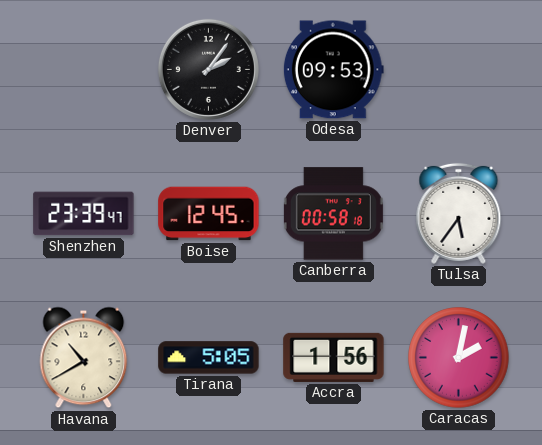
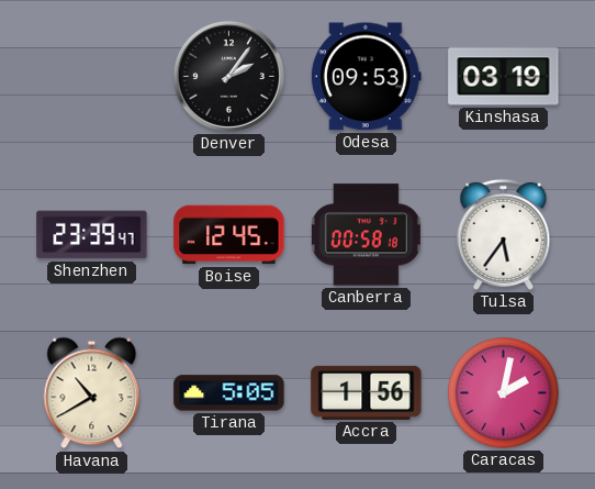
Kinshasa: none -> 03:19
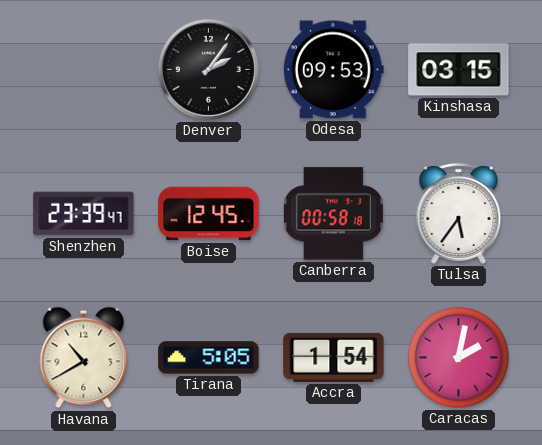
Kinshasa: 03:19 -> 03:15
Accra: 1:56 -> 1:54
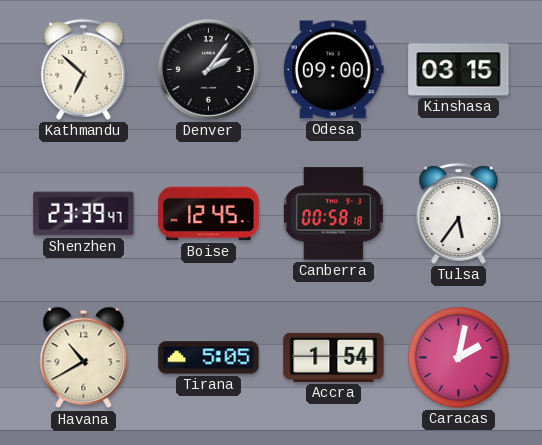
Kathmandu: none -> 6:52
Odesa: 09:53 -> 09:00
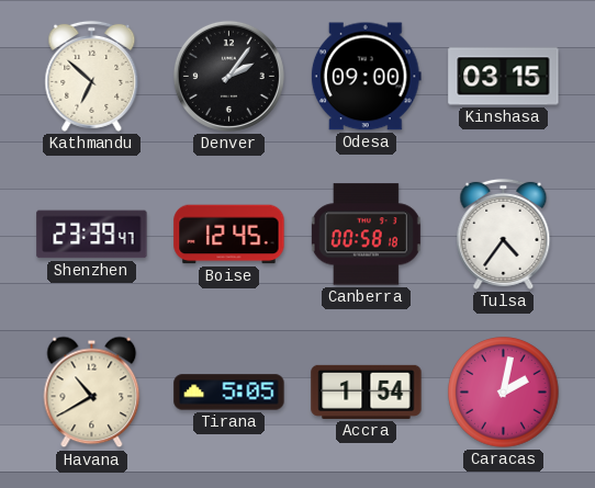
Tulsa: 5:36 -> 4:36
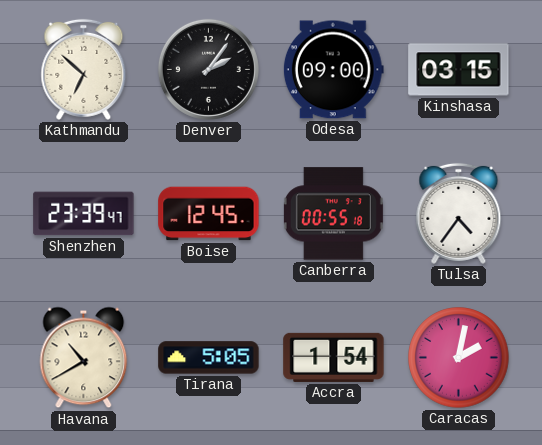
Canberra: 00:58 -> 00:55
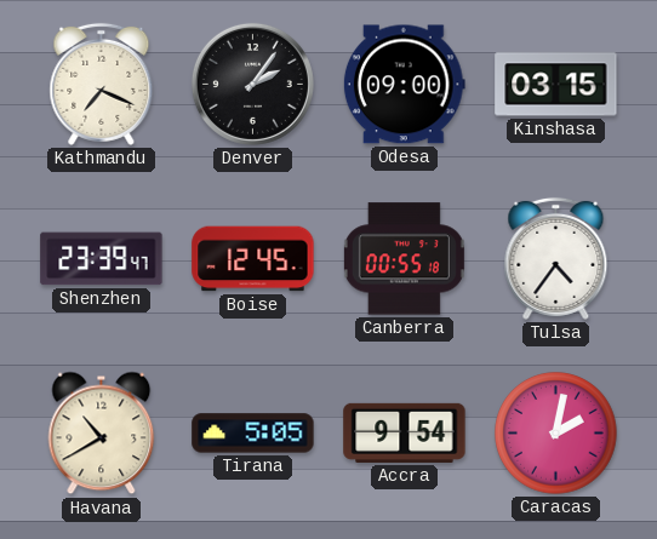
Kathmandu: 6:52 -> 7:19
Accra: 1:54 -> 9:54
